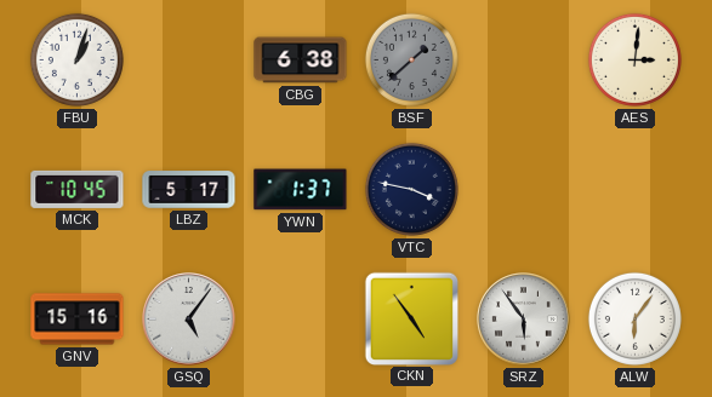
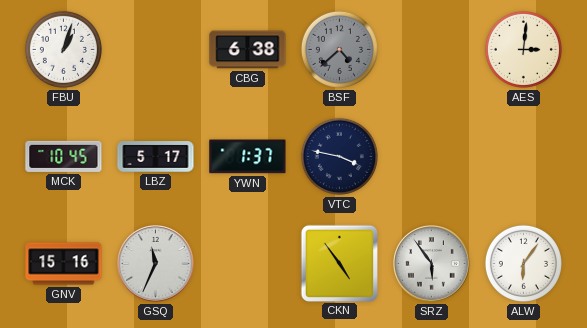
BSF: 1:38 -> 4:38
GSQ: 5:06 -> 11:34
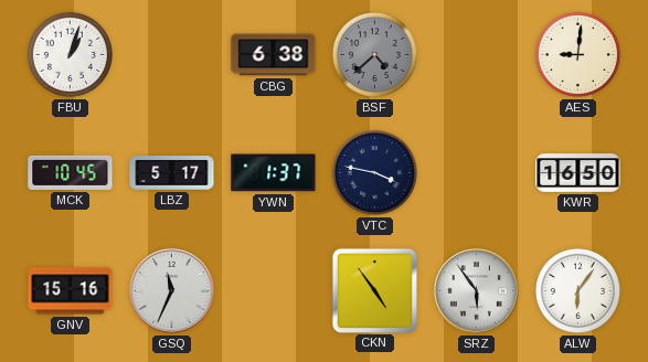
AES: 3:01 -> 9:01
KWR: none -> 16:50
